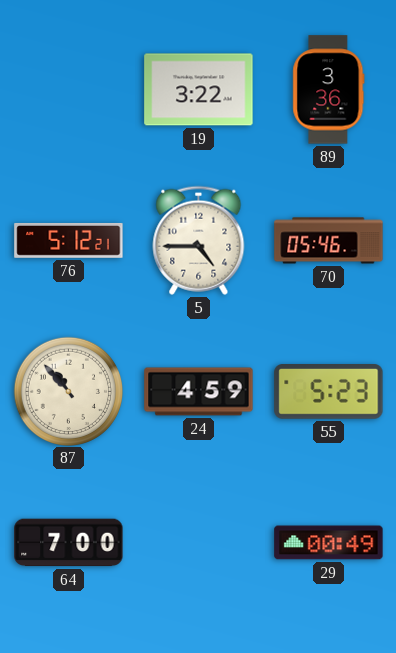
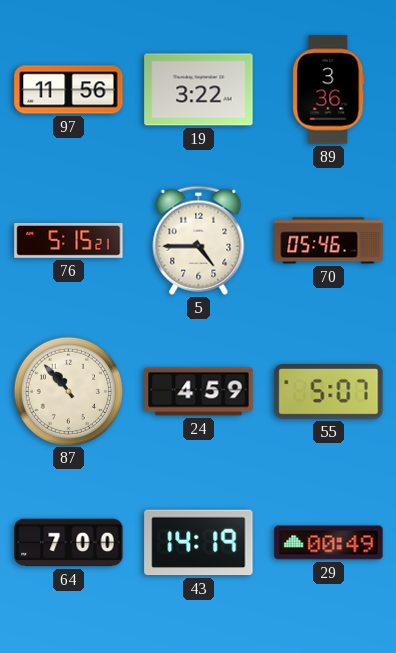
97: none -> 11:56
76: 5:12 -> 5:15
55: 5:23 -> 5:07
43: none -> 14:19
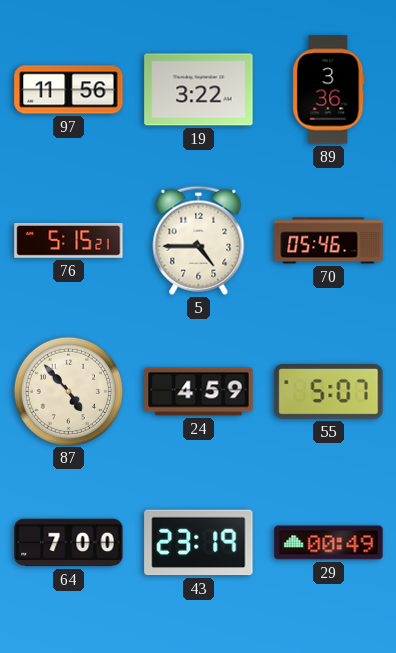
87: 10:53 -> 4:53
43: 14:19 -> 23:19
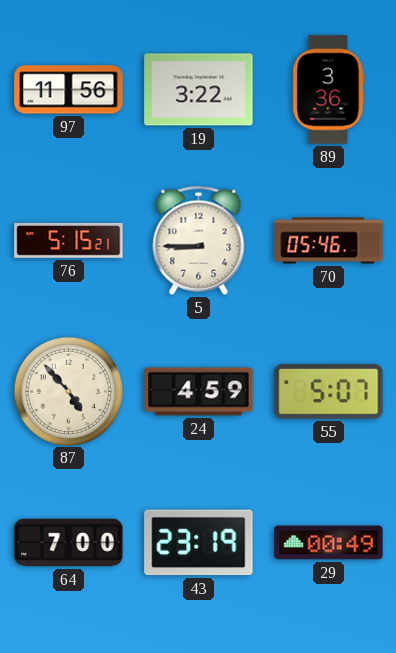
5: 4:45 -> 8:45
